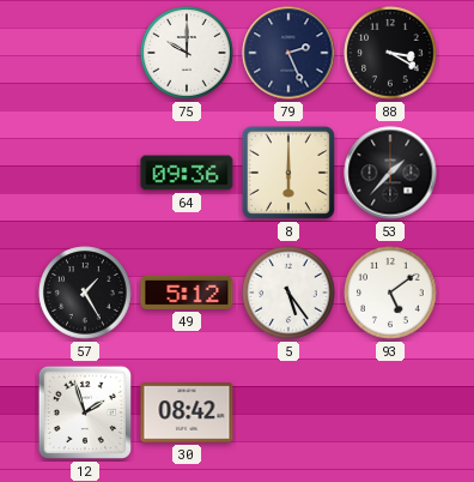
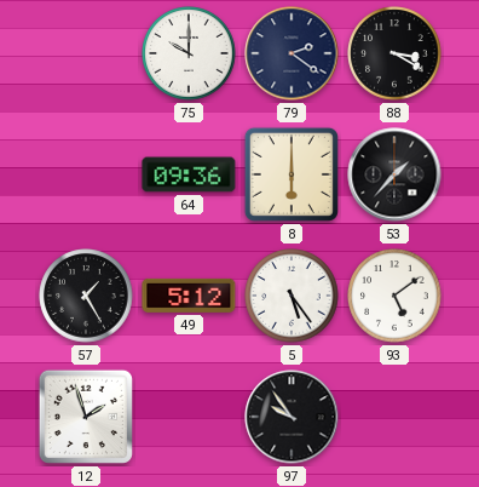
79: 2:26 -> 2:21
30: 08:42 -> none
97: none -> 9:54
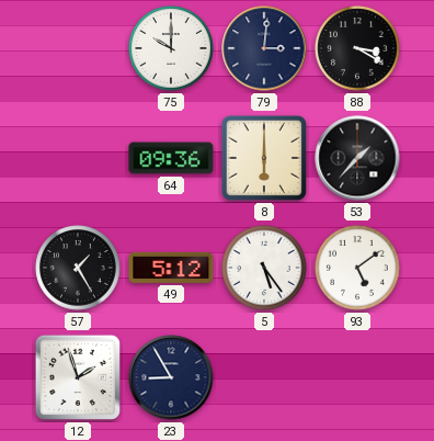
79: 2:21 -> 3:01
23: none -> 8:55
97: 9:54 -> none
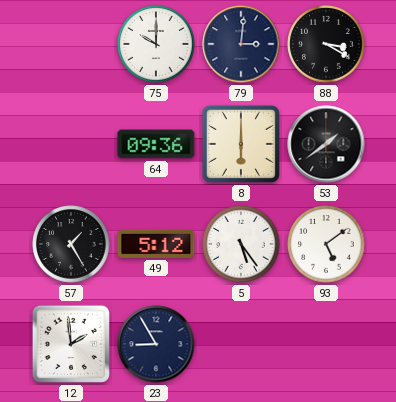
53: 1:37 -> 1:39
12: 1:57 -> 1:59
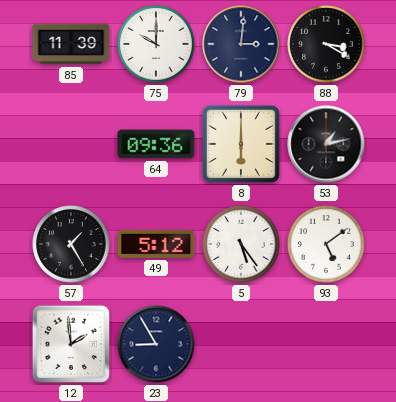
85: none -> 11:39
53: 1:39 -> 1:13
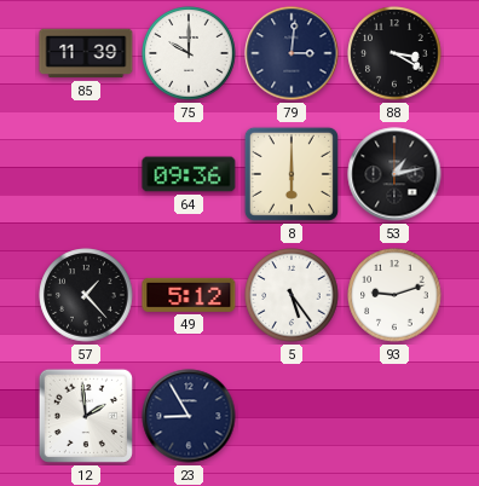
57: 1:25 -> 1:23
93: 5:09 -> 9:12
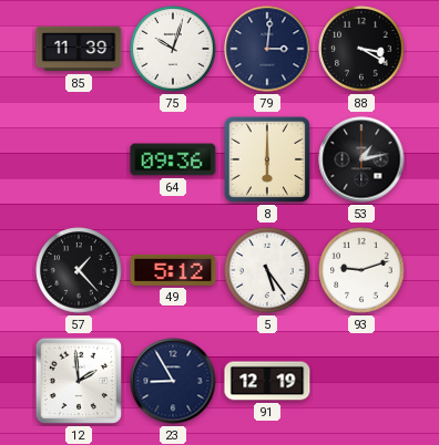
75: 10:00 -> 10:03
91: none -> 12:19
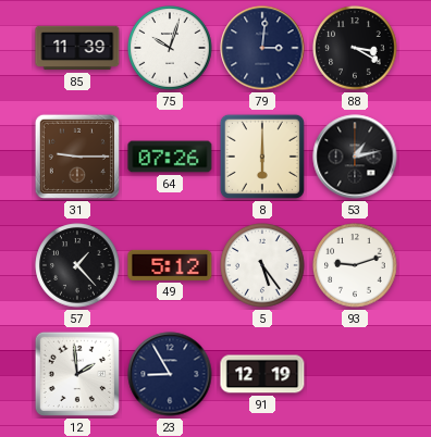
31: none -> 9:15
64: 09:36 -> 07:26
